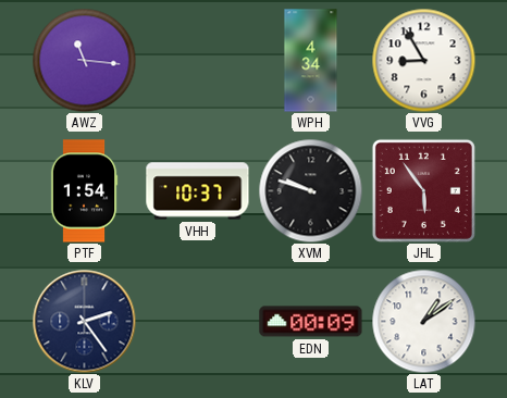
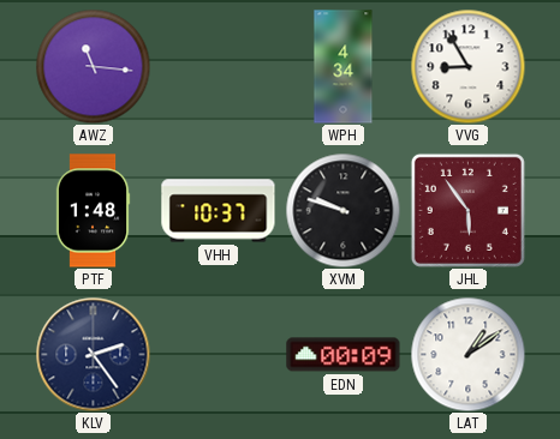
PTF: 1:54 -> 1:48
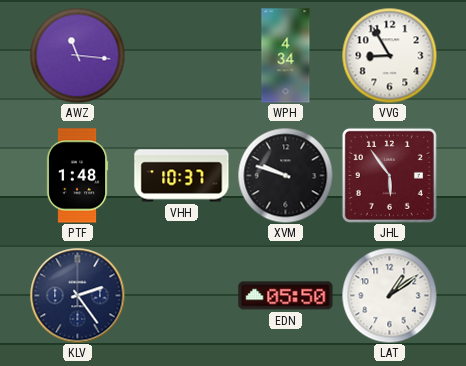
EDN: 00:09 -> 05:50
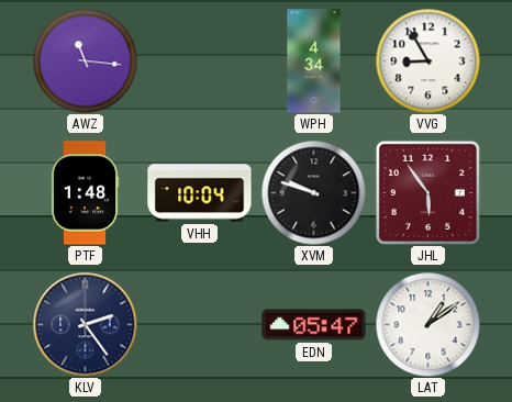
VHH: 10:37 -> 10:04
EDN: 05:50 -> 05:47
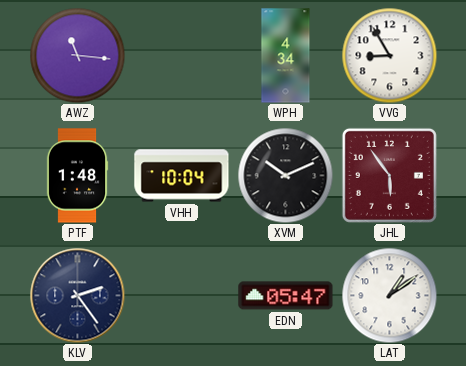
XVM: 9:48 -> 10:11
